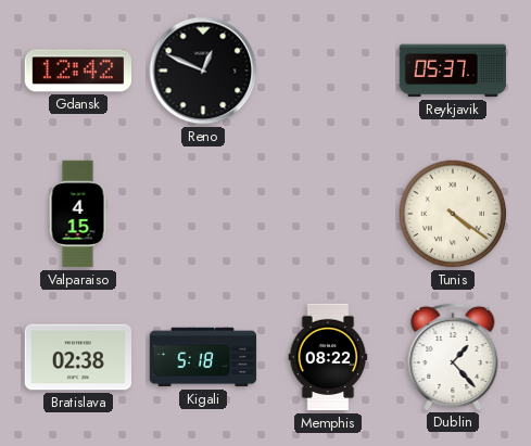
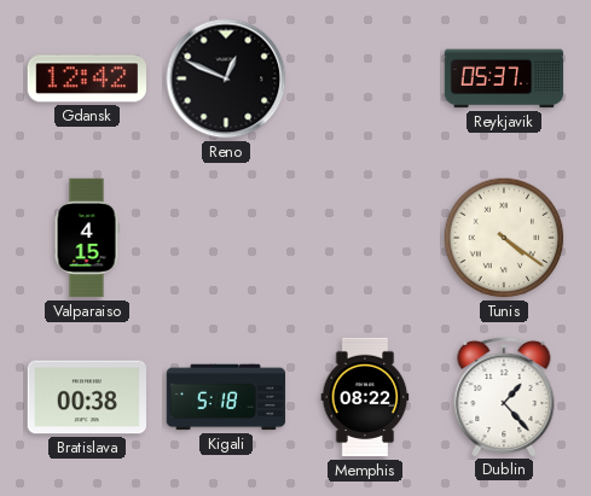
Bratislava: 02:38 -> 00:38
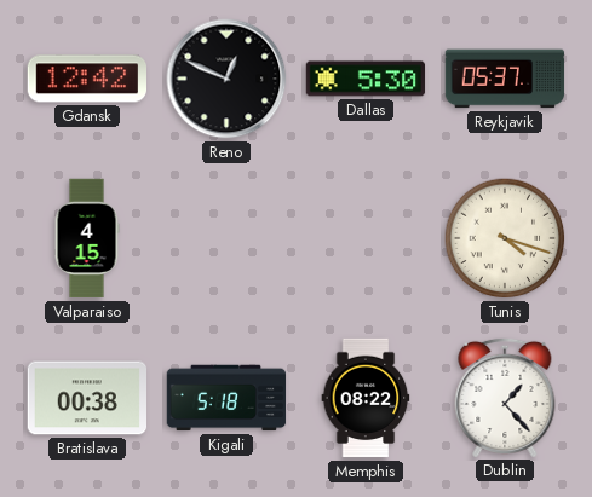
Dallas: none -> 5:30
Tunis: 4:21 -> 4:18
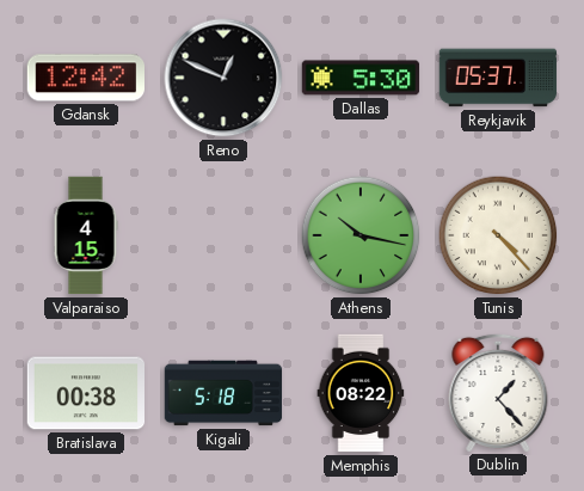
Athens: none -> 10:17
Tunis: 4:18 -> 4:23
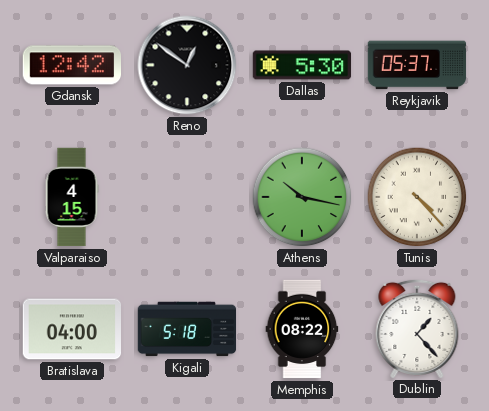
Reno: 12:49 -> 12:51
Bratislava: 00:38 -> 04:00
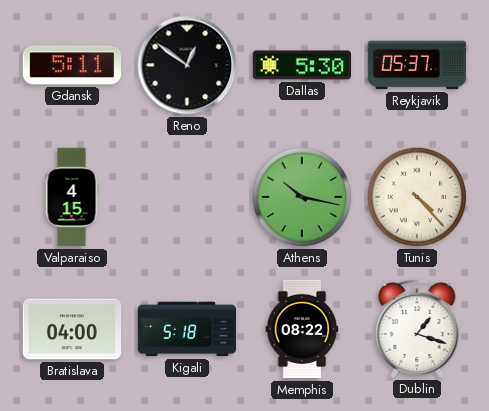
Gdansk: 12:42 -> 5:11
Dublin: 1:23 -> 1:18
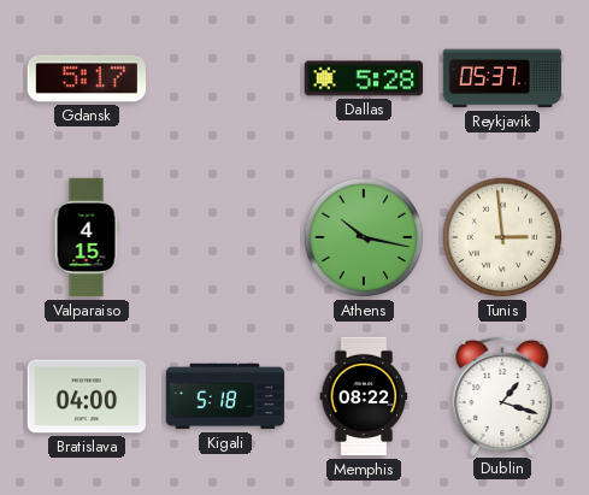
Gdansk: 5:11 -> 5:17
Reno: 12:51 -> none
Dallas: 5:30 -> 5:28
Tunis: 4:23 -> 2:59
